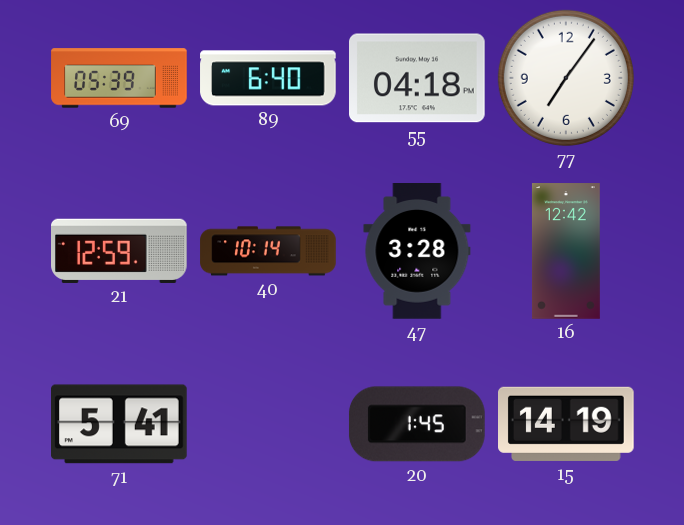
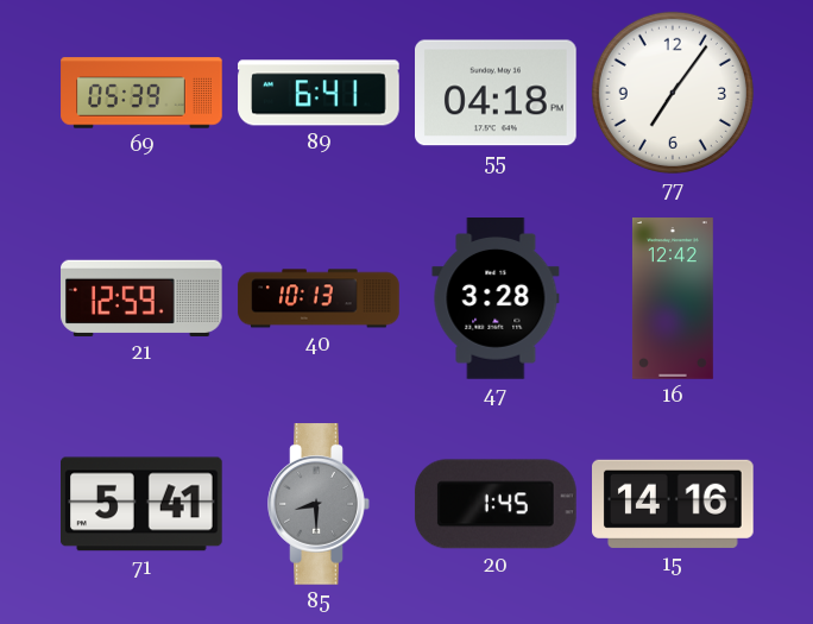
89: 6:40 -> 6:41
40: 10:14 -> 10:13
85: none -> 8:30
15: 14:19 -> 14:16
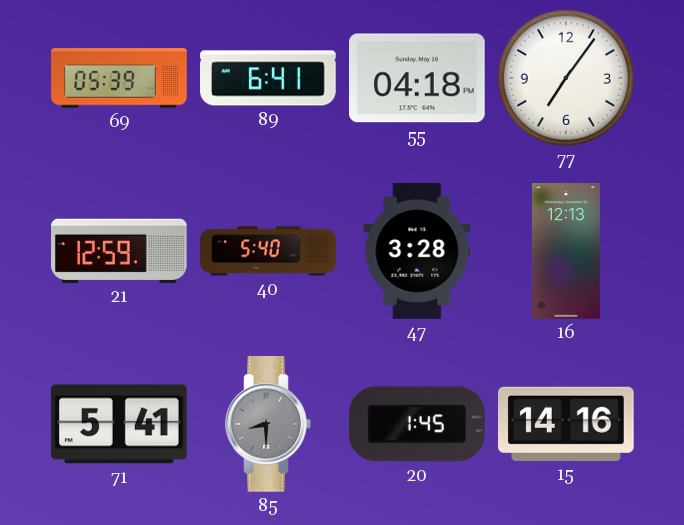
40: 10:13 -> 5:40
16: 12:42 -> 12:13
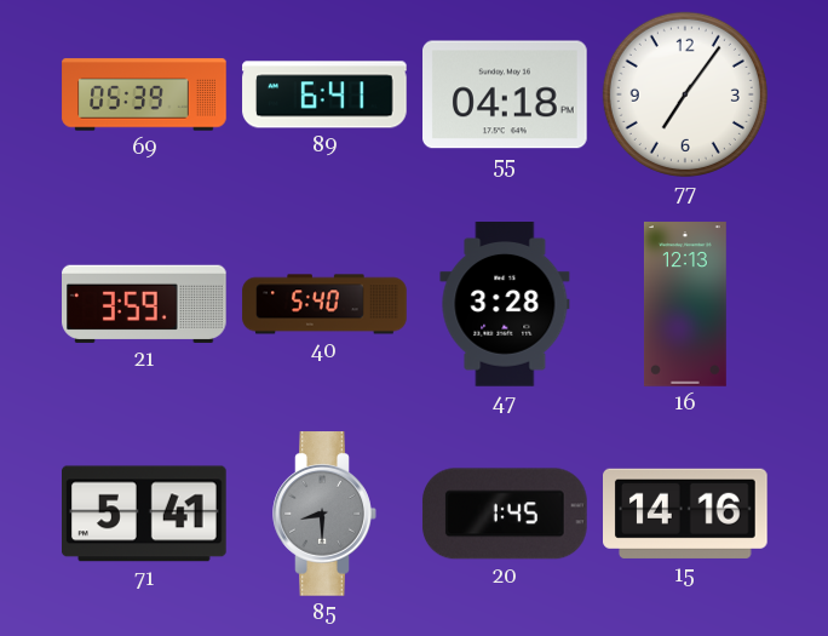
21: 12:59 -> 3:59
